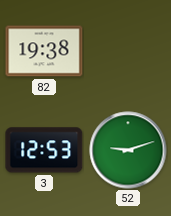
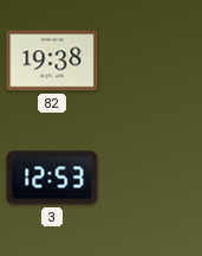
52: 9:12 -> none
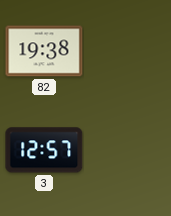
3: 12:53 -> 12:57
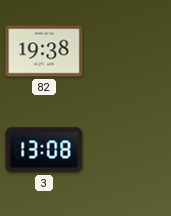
3: 12:57 -> 13:08
